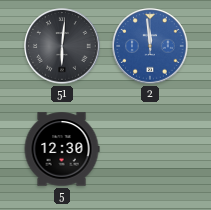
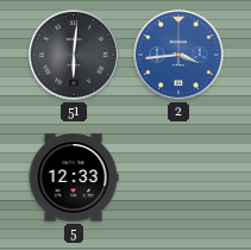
2: 11:59 -> 3:44
5: 12:30 -> 12:33
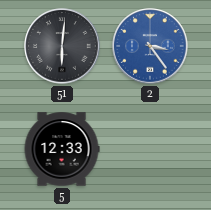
2: 3:44 -> 3:24
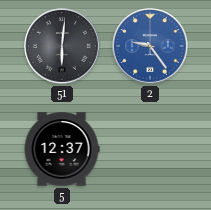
2: 3:24 -> 9:24
5: 12:33 -> 12:37
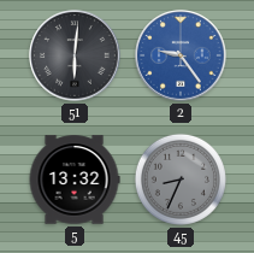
5: 12:37 -> 13:32
45: none -> 8:34
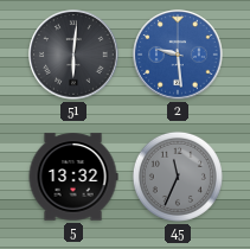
2: 9:24 -> 9:29
45: 8:34 -> 11:34
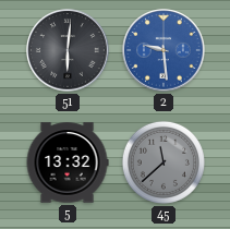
45: 11:34 -> 11:38
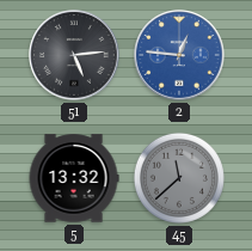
51: 6:01 -> 5:14
2: 9:29 -> 12:46
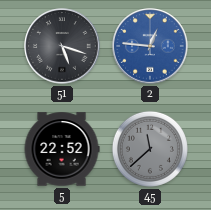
51: 5:14 -> 5:18
5: 13:32 -> 22:52
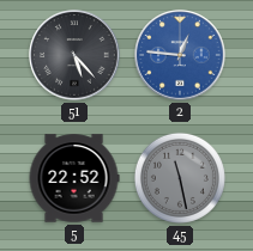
51: 5:18 -> 5:23
45: 11:38 -> 11:28
